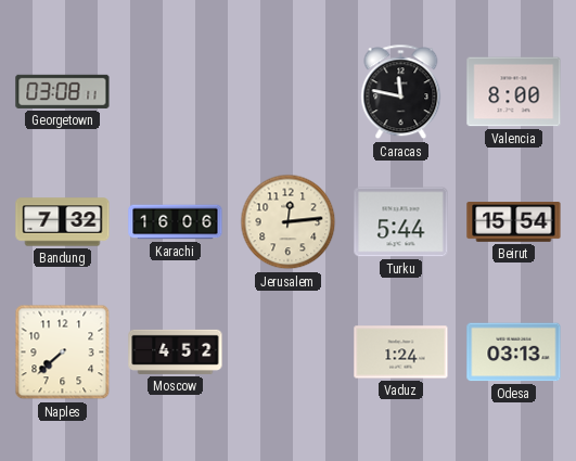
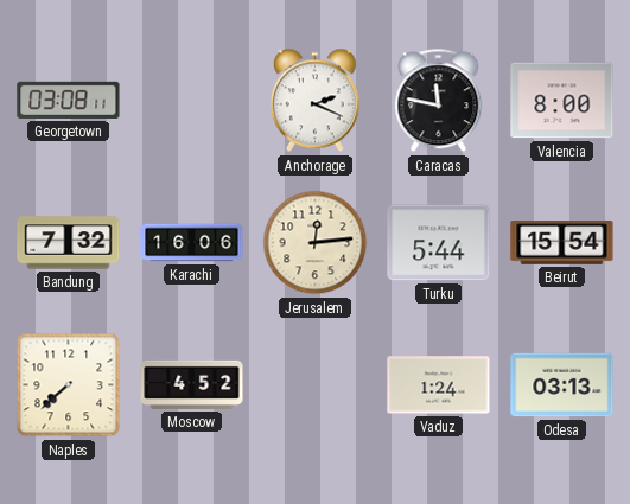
Anchorage: none -> 2:19
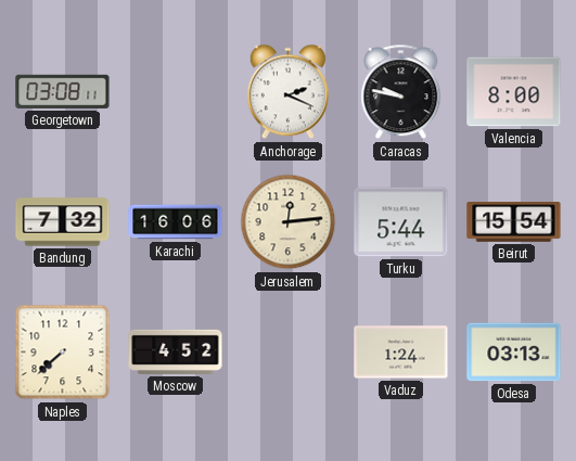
Caracas: 11:47 -> 9:47
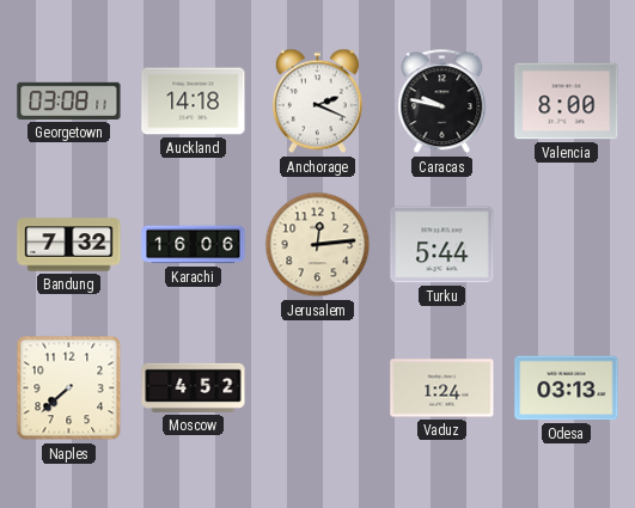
Auckland: none -> 14:18
Beirut: 15:54 -> none
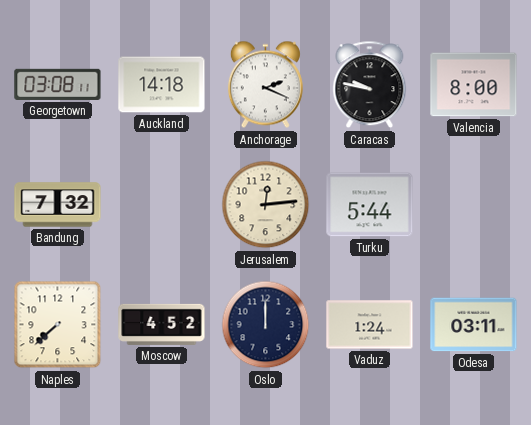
Karachi: 16:06 -> none
Oslo: none -> 12:00
Odesa: 03:13 -> 03:11
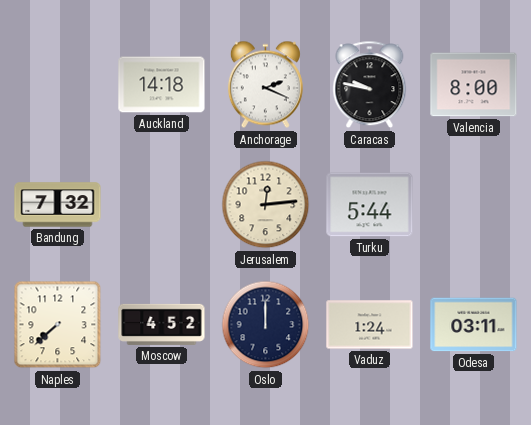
Georgetown: 03:08 -> none
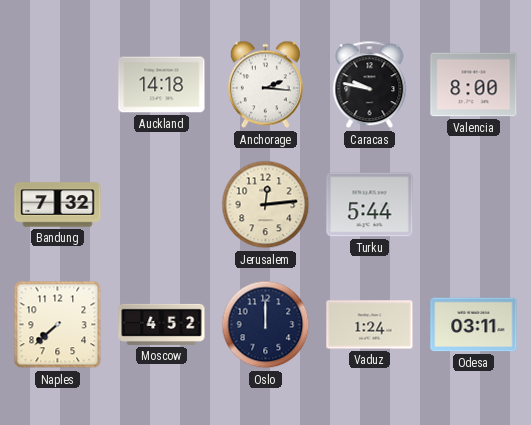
Anchorage: 2:19 -> 2:16
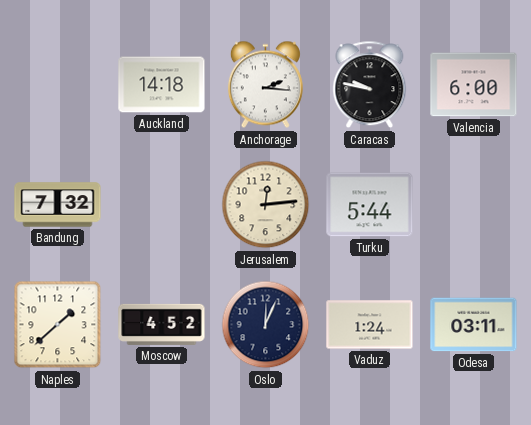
Valencia: 8:00 -> 6:00
Naples: 7:38 -> 1:38
Oslo: 12:00 -> 12:04
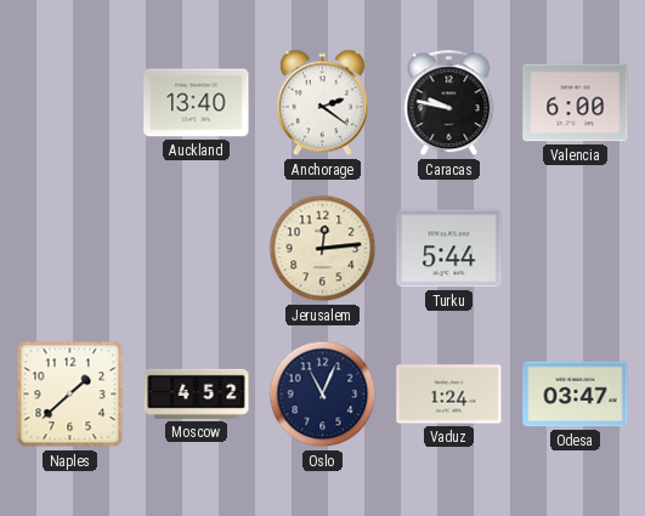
Auckland: 14:18 -> 13:40
Anchorage: 2:16 -> 2:21
Bandung: 7:32 -> none
Oslo: 12:04 -> 11:04
Odesa: 03:11 -> 03:47
